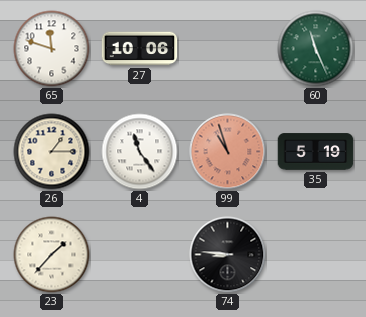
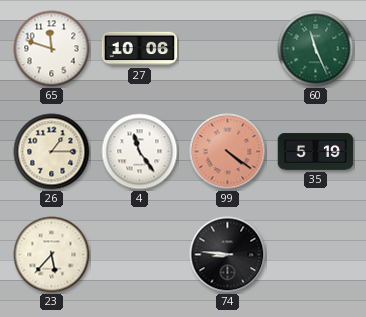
99: 10:57 -> 4:21
23: 1:37 -> 5:37
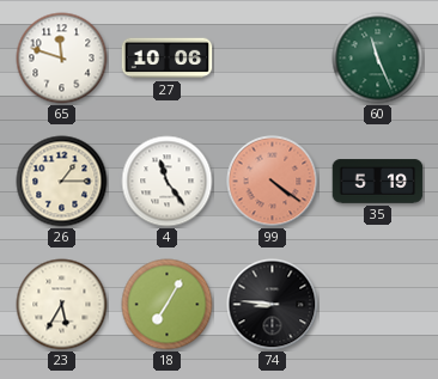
23: 5:37 -> 5:35
18: none -> 7:05
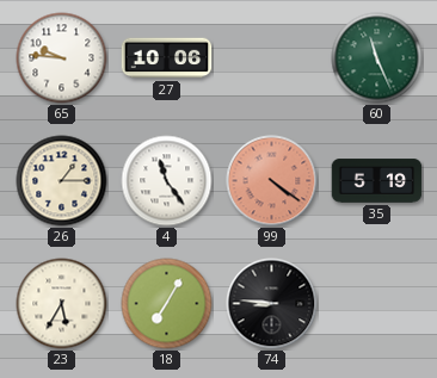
65: 11:48 -> 9:46
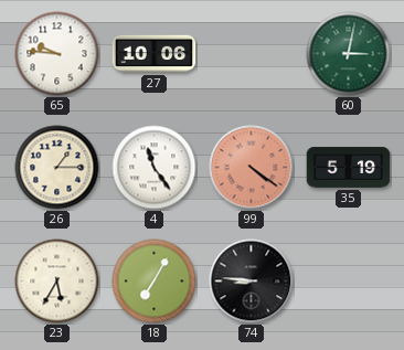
60: 11:26 -> 3:02
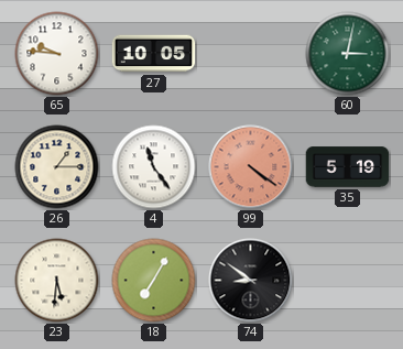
27: 10:06 -> 10:05
23: 5:35 -> 5:31
74: 8:46 -> 8:51
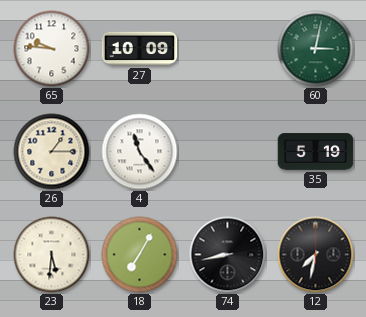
27: 10:05 -> 10:09
99: 4:21 -> none
74: 8:51 -> 8:43
12: none -> 7:32
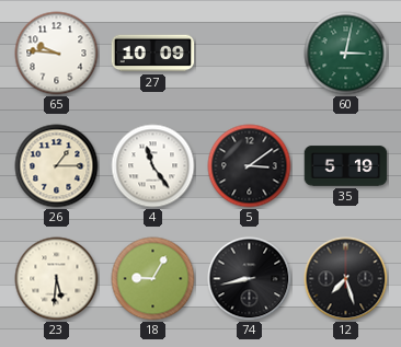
5: none -> 3:09
18: 7:05 -> 9:05
12: 7:32 -> 7:27
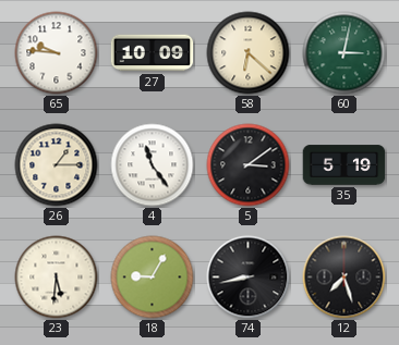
58: none -> 6:22
